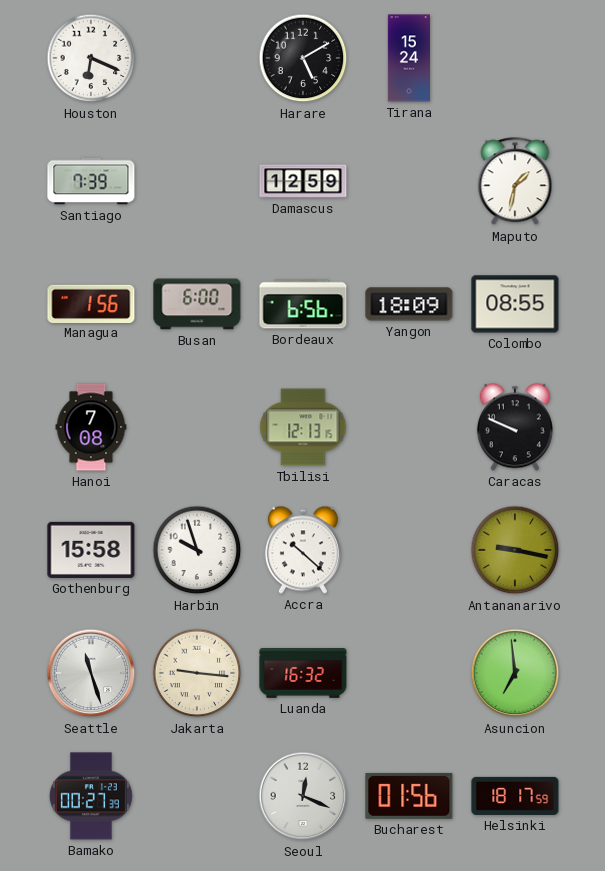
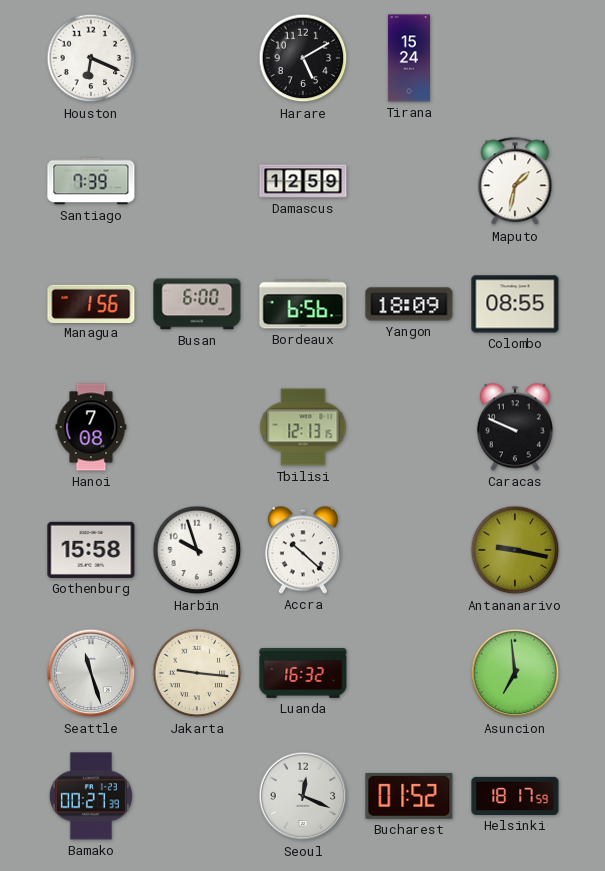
Bucharest: 01:56 -> 01:52
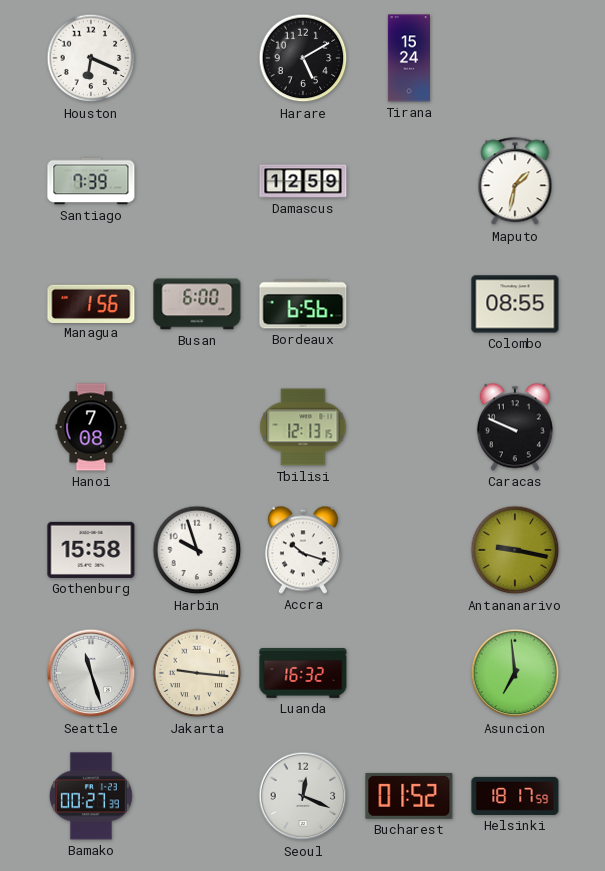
Yangon: 18:09 -> none
Accra: 10:22 -> 10:18
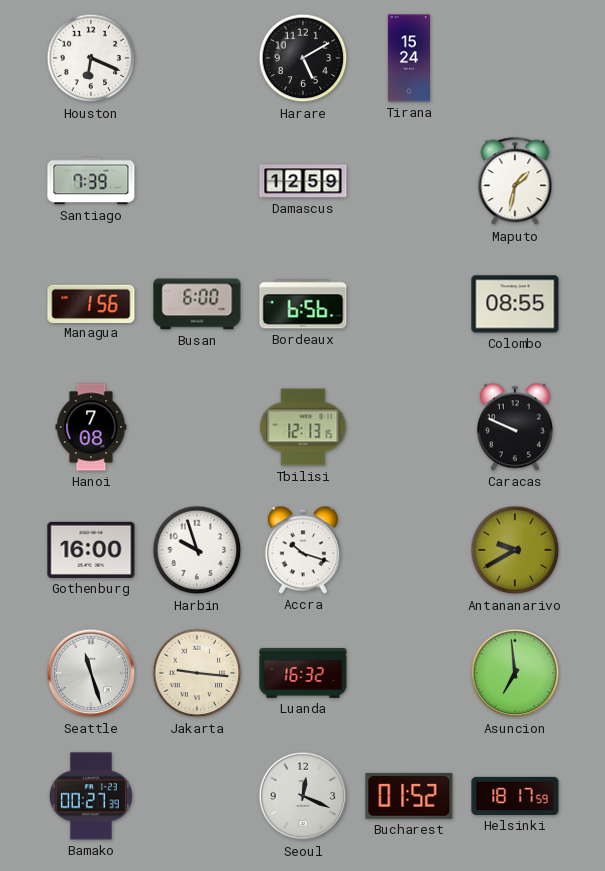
Gothenburg: 15:58 -> 16:00
Antananarivo: 9:17 -> 9:40
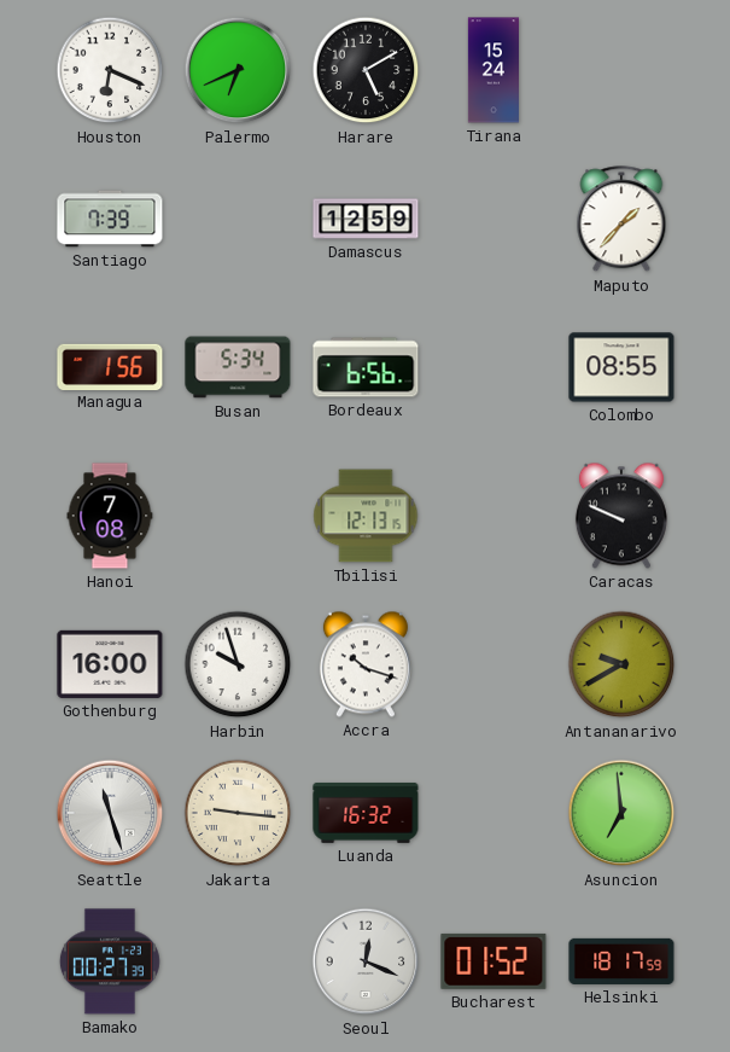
Palermo: none -> 6:41
Maputo: 1:32 -> 1:37
Busan: 6:00 -> 5:34
